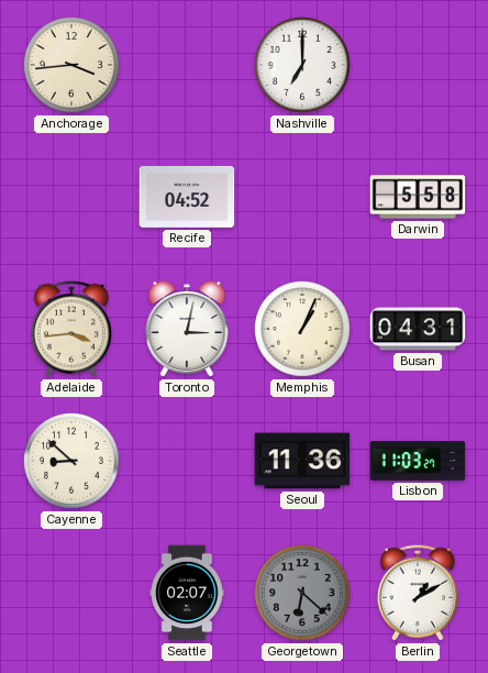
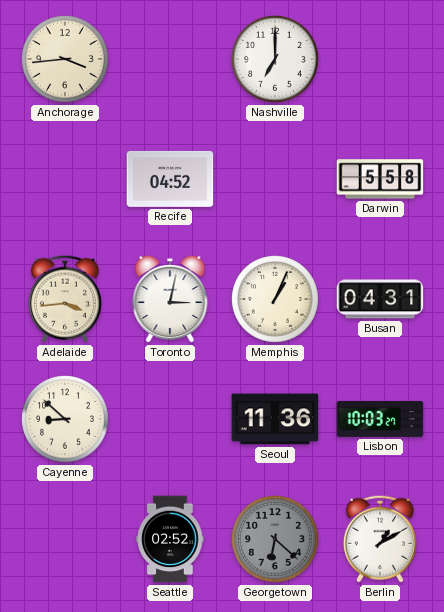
Lisbon: 11:03 -> 10:03
Seattle: 02:07 -> 02:52
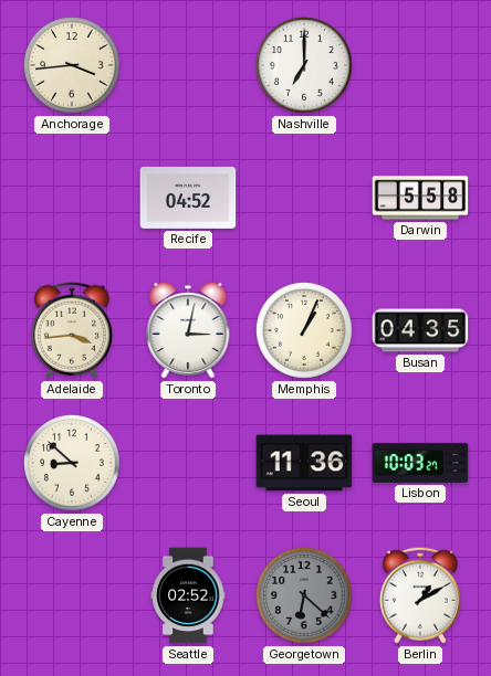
Busan: 04:31 -> 04:35
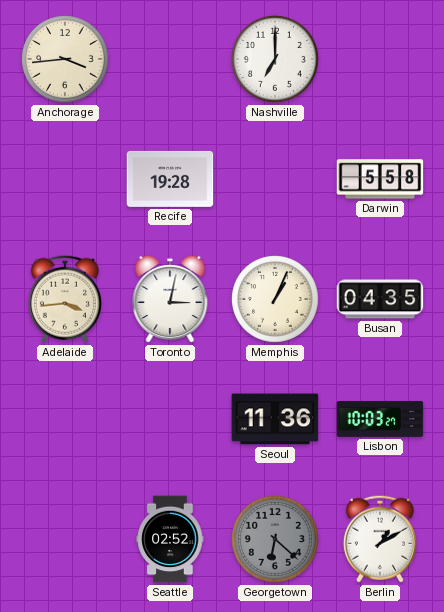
Recife: 04:52 -> 19:28
Cayenne: 8:52 -> none
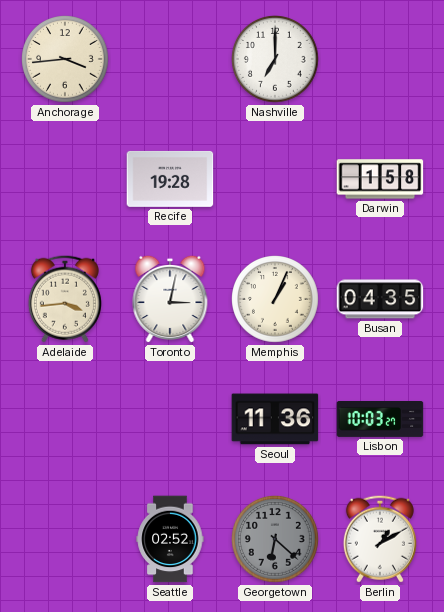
Darwin: 5:58 -> 1:58
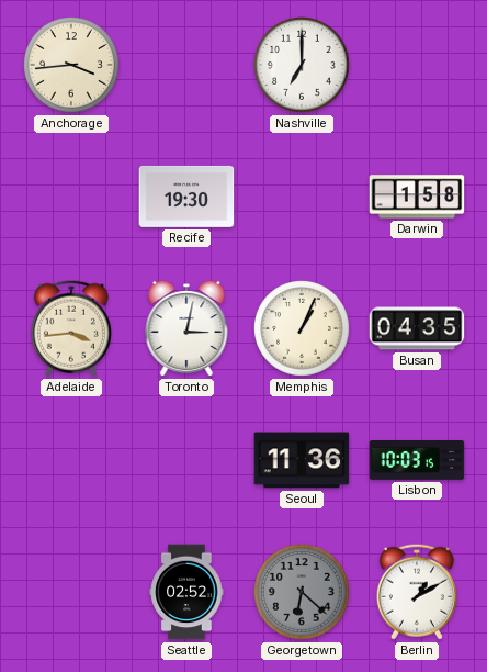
Recife: 19:28 -> 19:30
Lisbon: 10:03:27 -> 10:03:15
